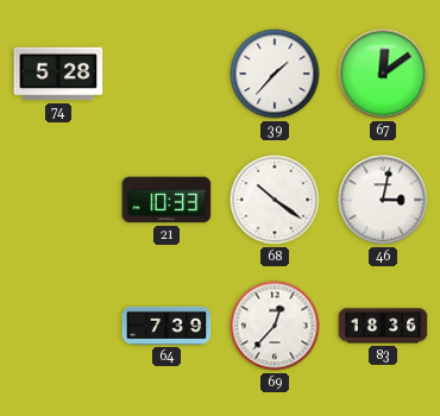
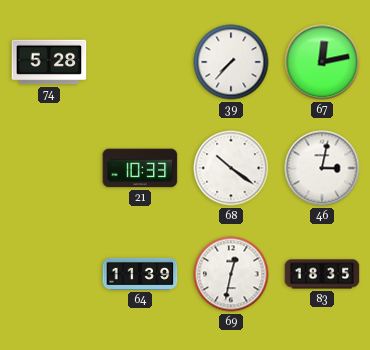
39: 1:37 -> 7:37
67: 12:09 -> 12:13
64: 7:39 -> 11:39
69: 12:37 -> 12:32
83: 18:36 -> 18:35
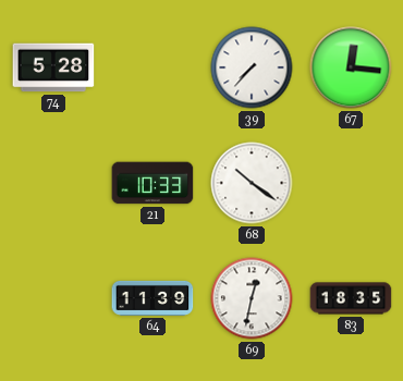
67: 12:13 -> 12:16
46: 3:02 -> none
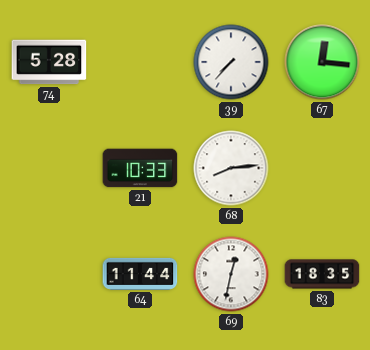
68: 10:21 -> 8:14
64: 11:39 -> 11:44
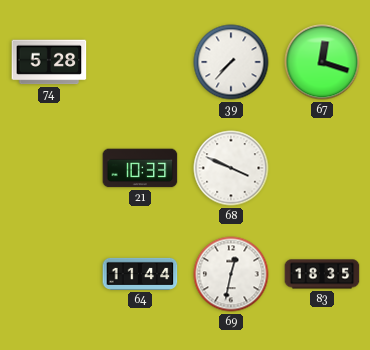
67: 12:16 -> 12:18
68: 8:14 -> 3:49
